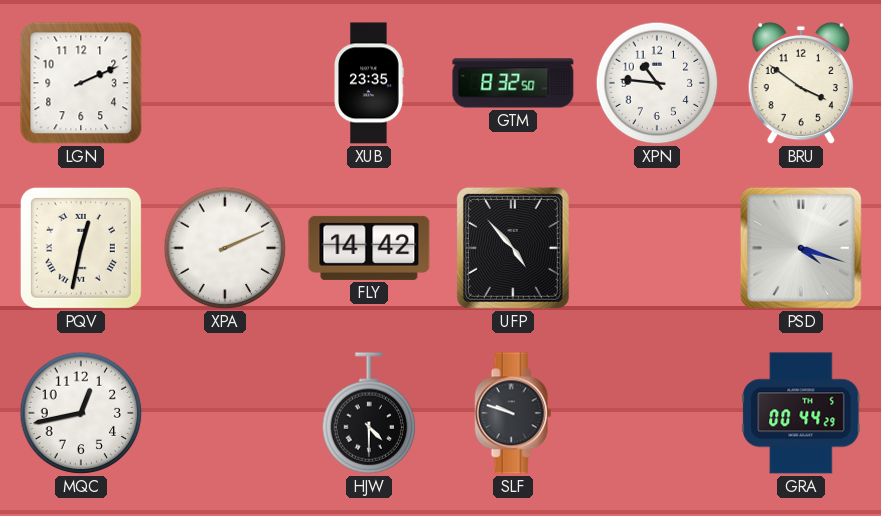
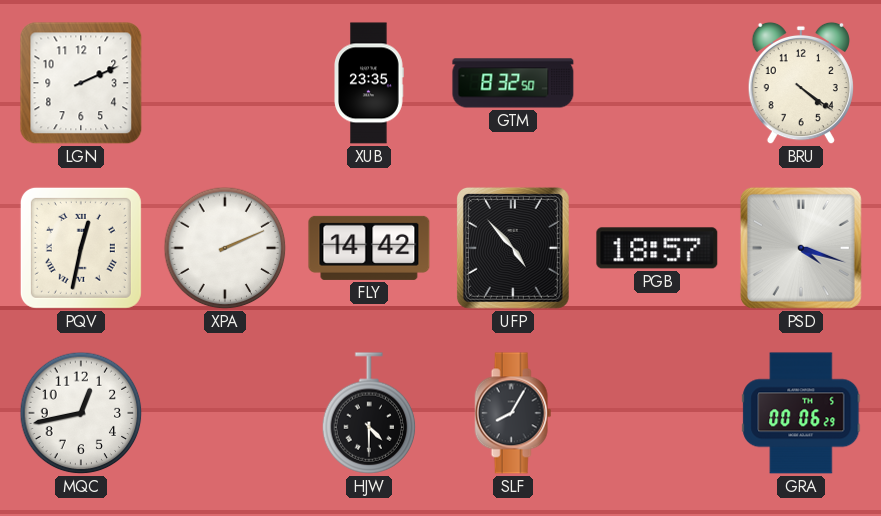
XPN: 10:46 -> none
BRU: 3:51 -> 4:21
PGB: none -> 18:57
SLF: 9:48 -> 8:05
GRA: 00:44 -> 00:06
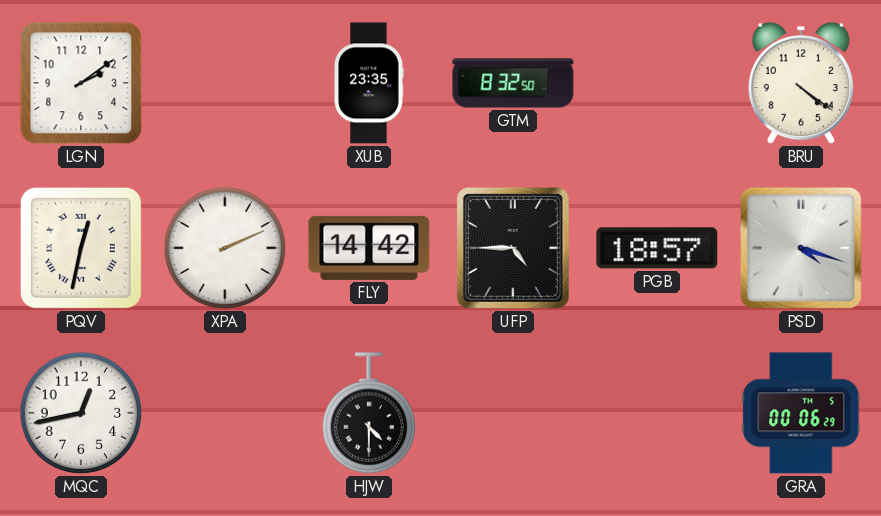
LGN: 2:11 -> 2:09
UFP: 4:53 -> 4:45
SLF: 8:05 -> none
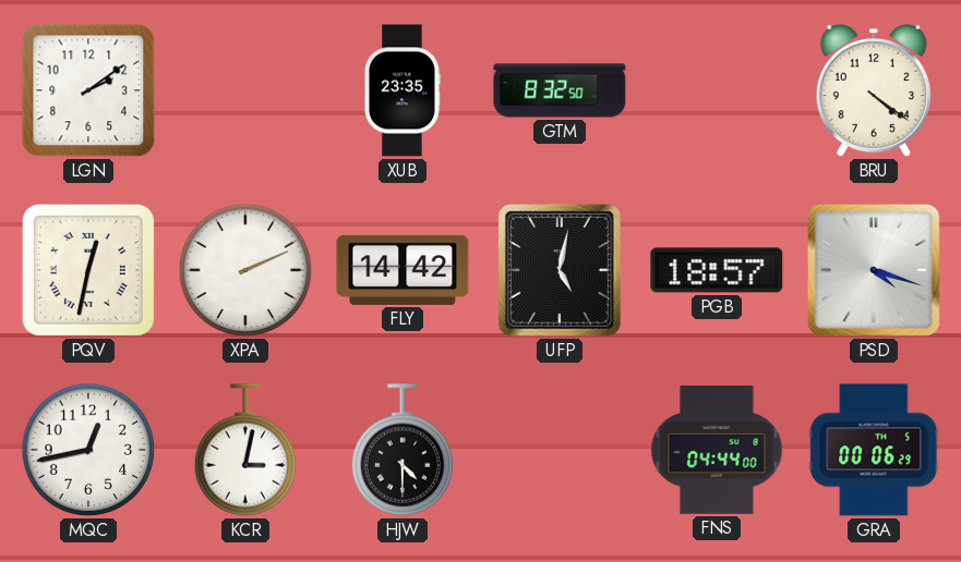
UFP: 4:45 -> 5:02
KCR: none -> 3:02
FNS: none -> 04:44
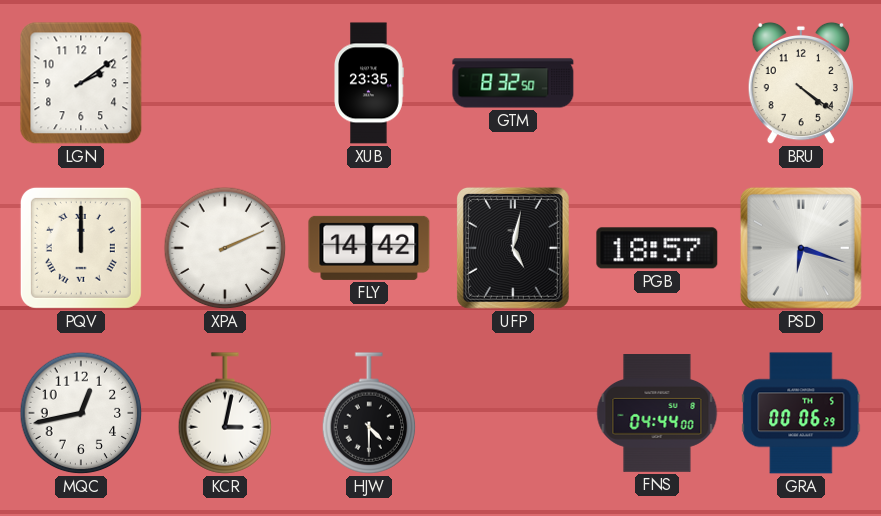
PQV: 12:32 -> 12:00
PSD: 4:18 -> 6:18
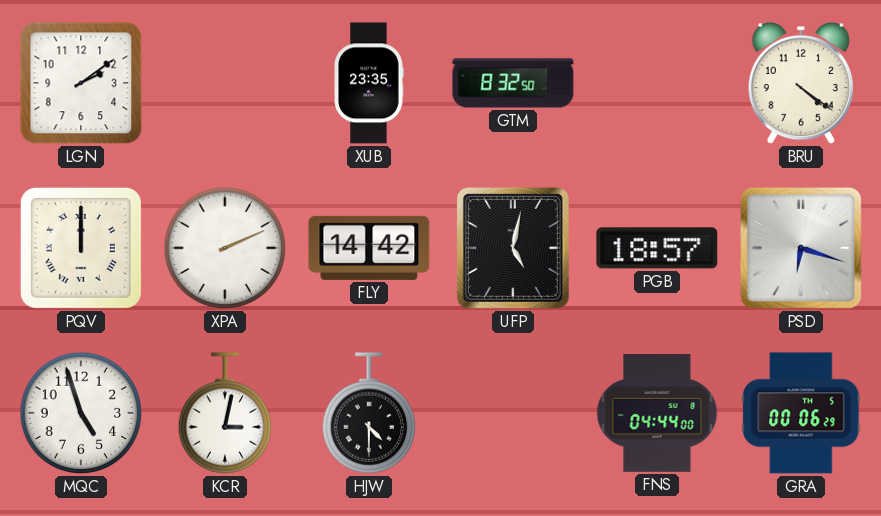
MQC: 12:43 -> 4:57
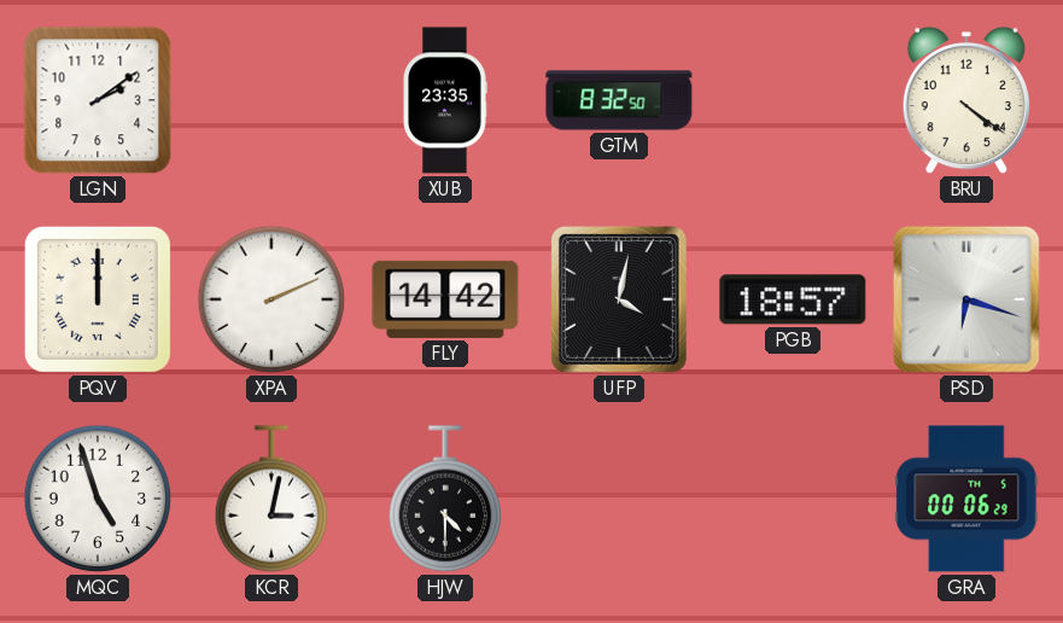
UFP: 5:02 -> 4:02
FNS: 04:44 -> none
